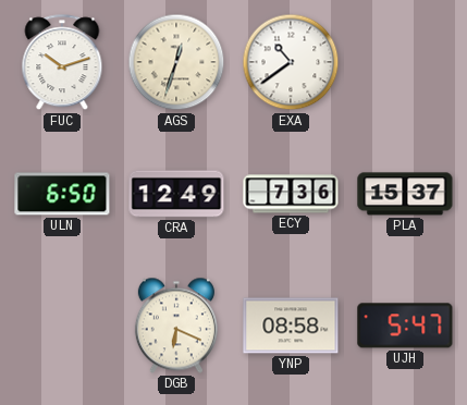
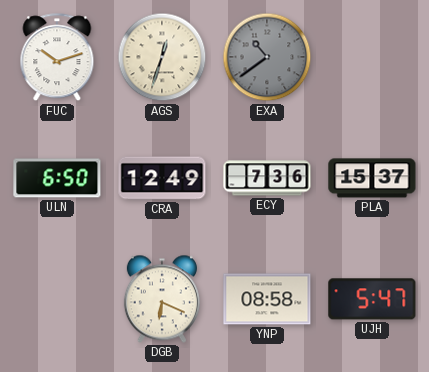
EXA dial: white -> grey
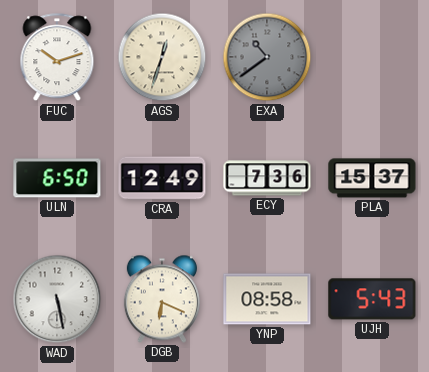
WAD: none -> 5:28
UJH: 5:47 -> 5:43
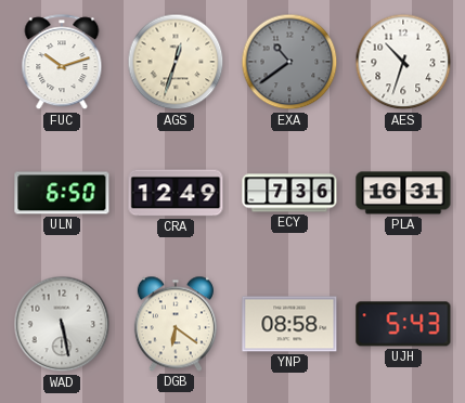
AES: none -> 10:33
PLA: 15:37 -> 16:31
DGB: 6:19 -> 6:21
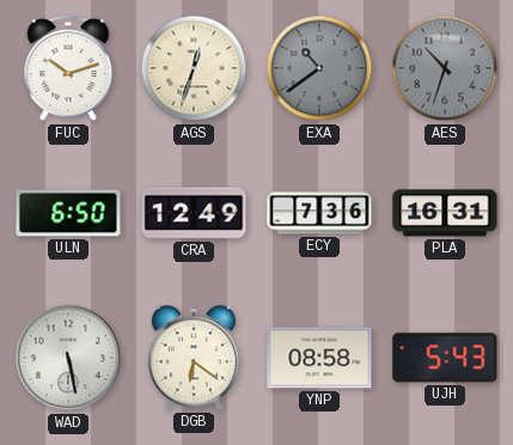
AES dial: white -> grey
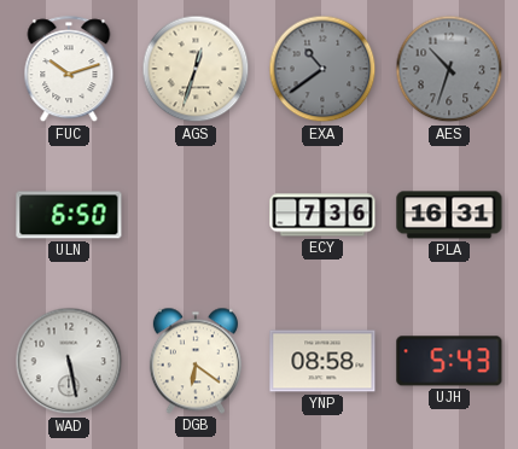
CRA: 12:49 -> none
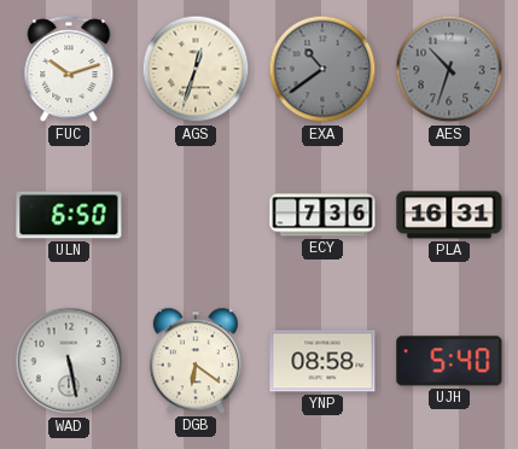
UJH: 5:43 -> 5:40
